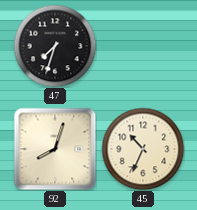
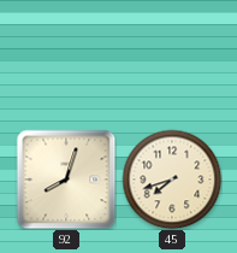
47: 7:33 -> none
45: 10:34 -> 7:42
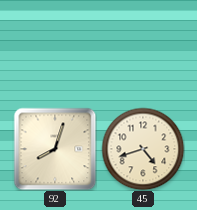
45: 7:42 -> 4:42
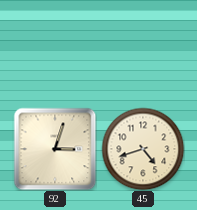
92: 8:03 -> 3:03
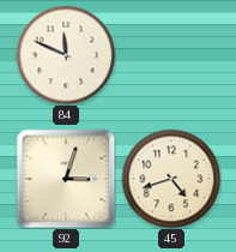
84: none -> 11:49
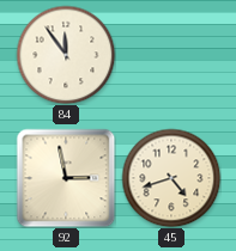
84: 11:49 -> 11:54
92: 3:03 -> 2:58
